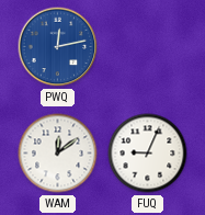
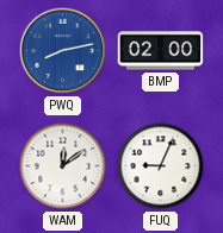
PWQ: 12:13 -> 8:13
BMP: none -> 02:00
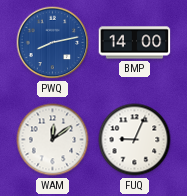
BMP: 02:00 -> 14:00
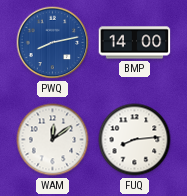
FUQ: 9:04 -> 8:14
